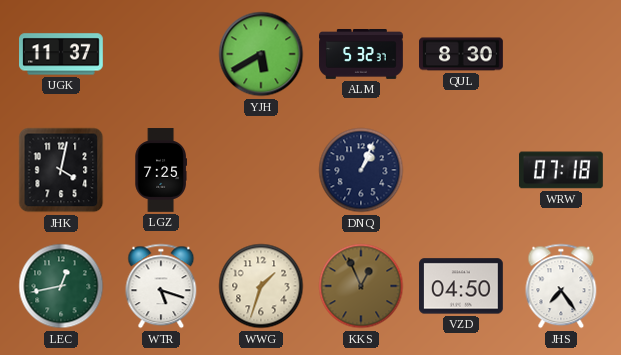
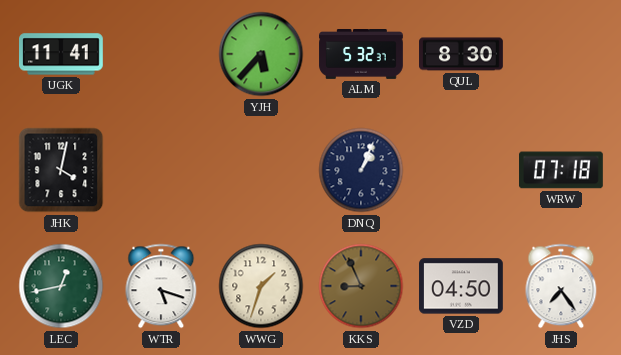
UGK: 11:37 -> 11:41
YJH: 5:40 -> 5:37
LGZ: 7:25 -> none
KKS: 12:56 -> 8:56
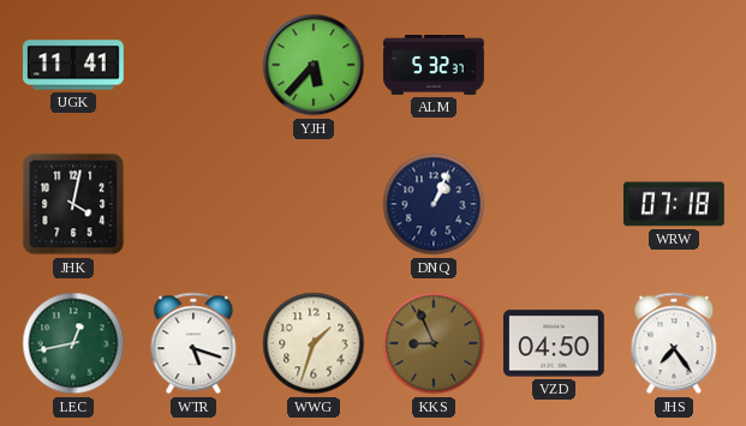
QUL: 8:30 -> none
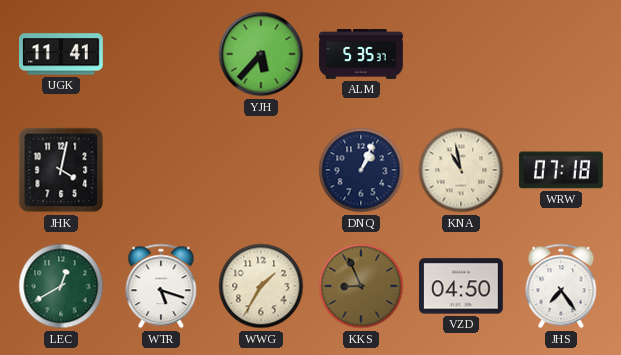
ALM: 5:32 -> 5:35
KNA: none -> 10:58
LEC: 12:43 -> 12:40
WWG: 1:33 -> 1:35
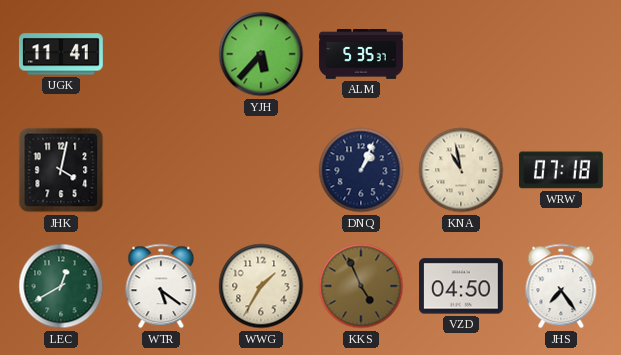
WTR: 5:18 -> 5:21
KKS: 8:56 -> 4:56
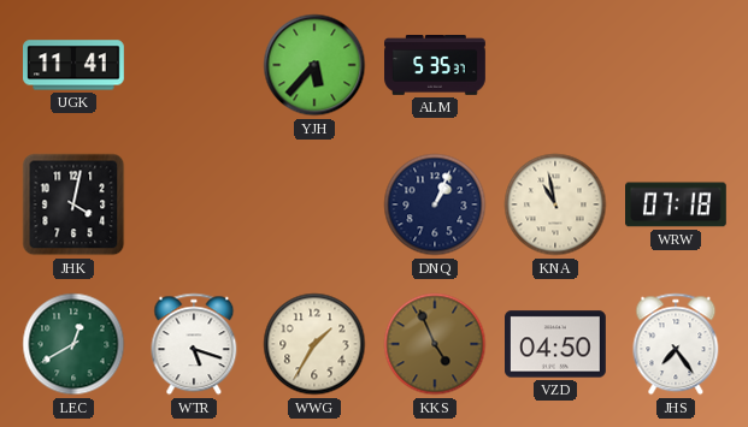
WTR: 5:21 -> 5:18
